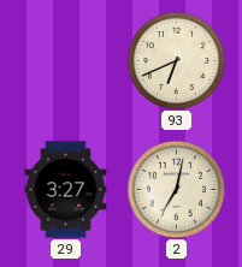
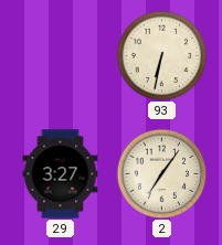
93: 6:41 -> 6:32
2: 7:02 -> 7:06
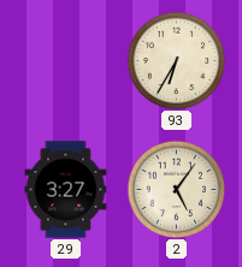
93: 6:32 -> 6:35
2: 7:06 -> 5:06
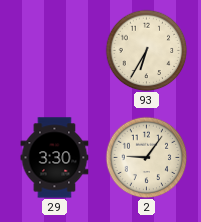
29: 3:27 -> 3:30
2: 5:06 -> 9:06
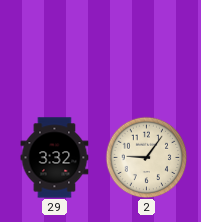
93: 6:35 -> none
29: 3:30 -> 3:32
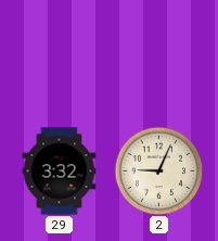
2: 9:06 -> 9:04
